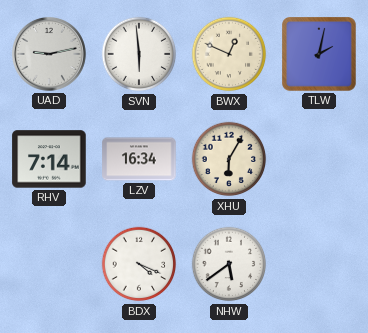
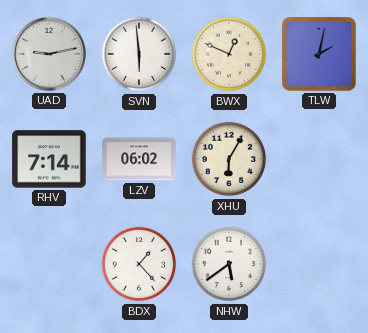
LZV: 16:34 -> 06:02
BDX: 4:19 -> 1:23
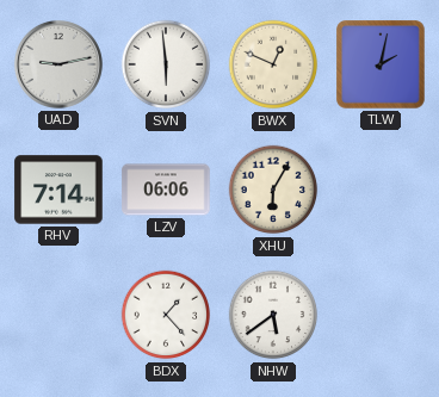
LZV: 06:02 -> 06:06
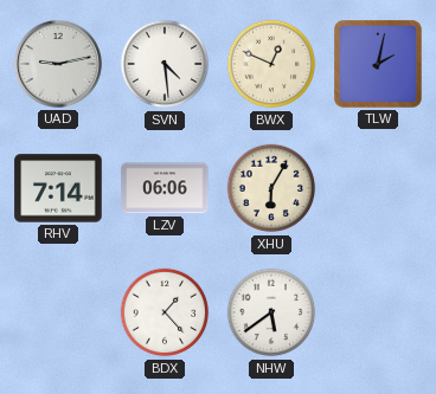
SVN: 5:59 -> 4:29
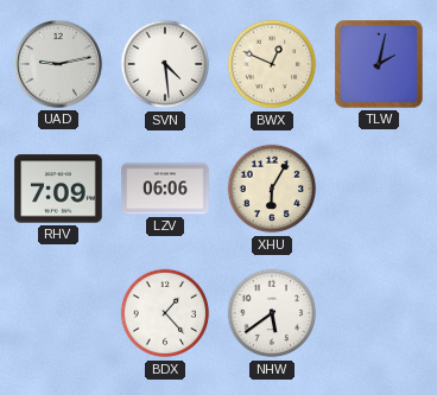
RHV: 7:14 -> 7:09
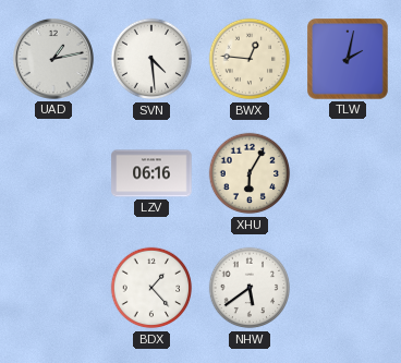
UAD: 9:13 -> 1:13
BWX: 12:49 -> 12:46
RHV: 7:09 -> none
LZV: 06:06 -> 06:16
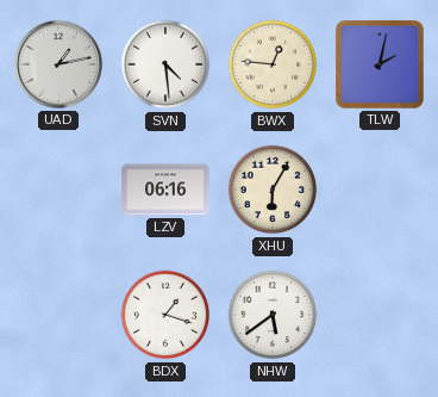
BDX: 1:23 -> 1:18
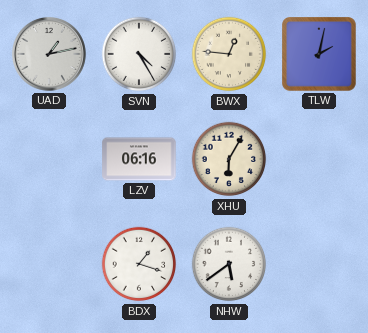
SVN: 4:29 -> 4:25
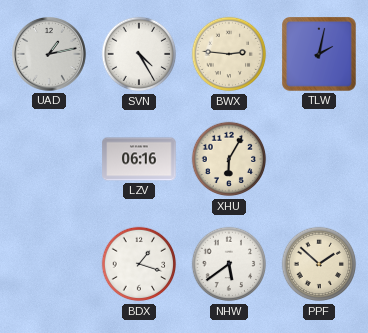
BWX: 12:46 -> 2:46
PPF: none -> 1:52
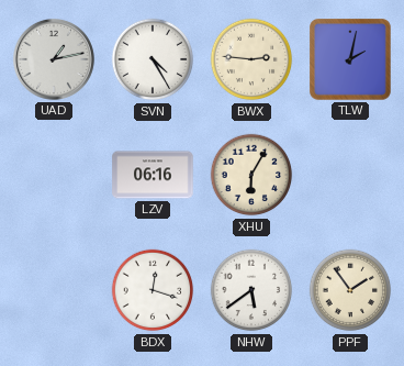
BDX: 1:18 -> 12:18
PPF: 1:52 -> 1:54
